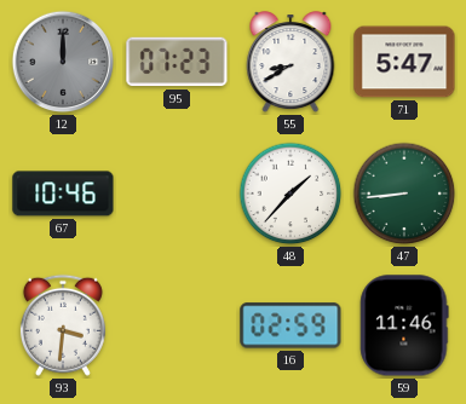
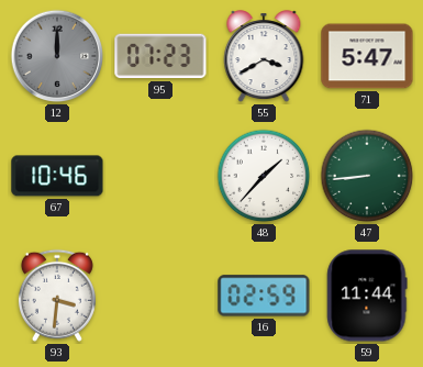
55: 8:40 -> 3:40
59: 11:46 -> 11:44
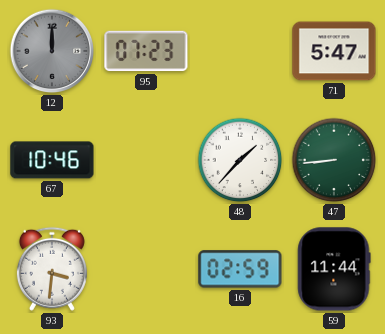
55: 3:40 -> none
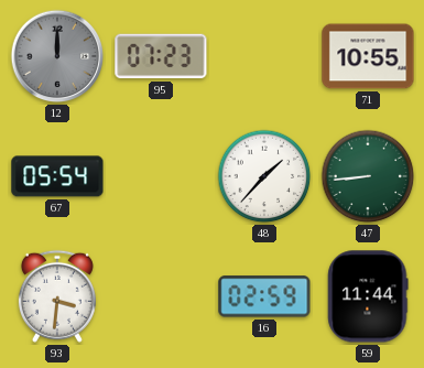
71: 5:47 -> 10:55
67: 10:46 -> 05:54
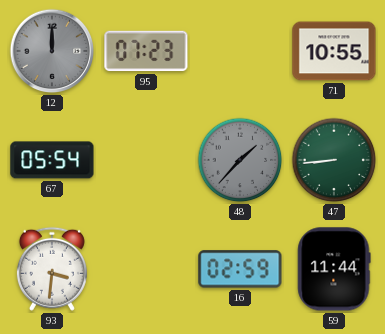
48 dial: white -> grey
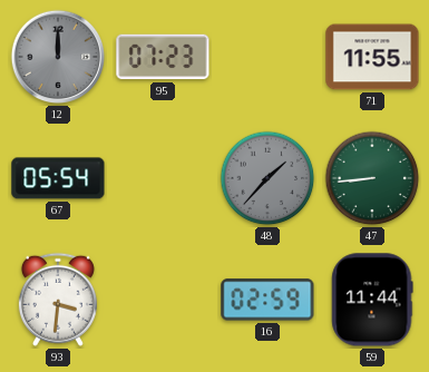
71: 10:55 -> 11:55
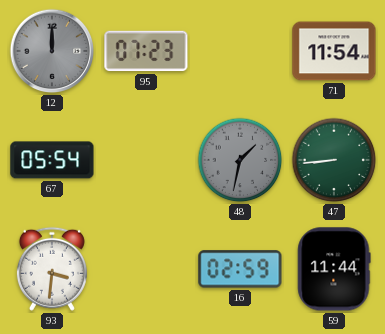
71: 11:55 -> 11:54
48: 1:37 -> 1:32
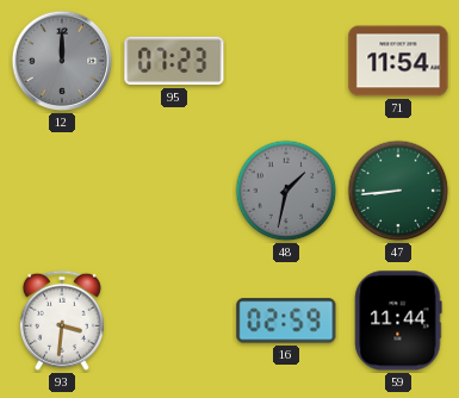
67: 05:54 -> none
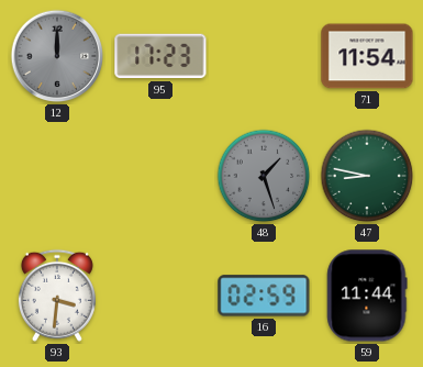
95: 07:23 -> 17:23
48: 1:32 -> 1:27
47: 8:44 -> 8:47
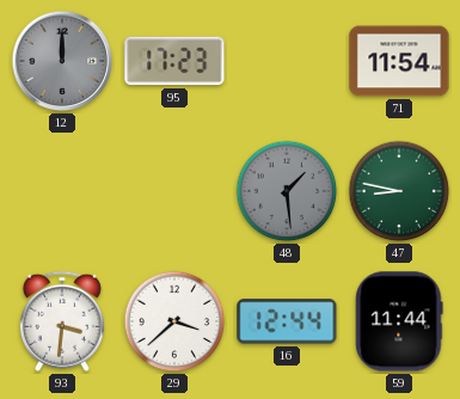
48: 1:27 -> 1:29
29: none -> 3:38
16: 02:59 -> 12:44
